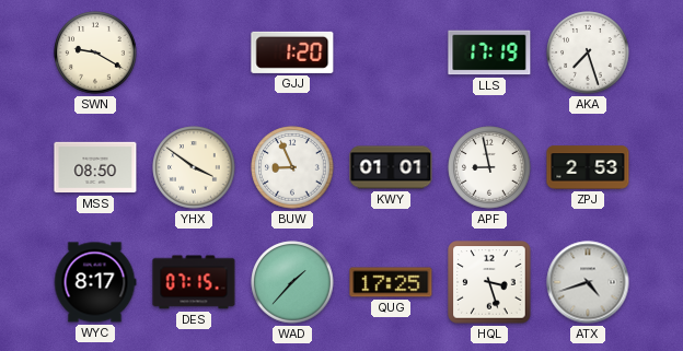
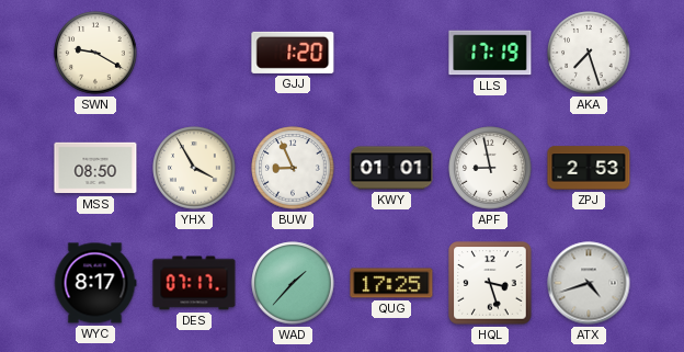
YHX: 3:51 -> 3:55
DES: 07:15 -> 07:17
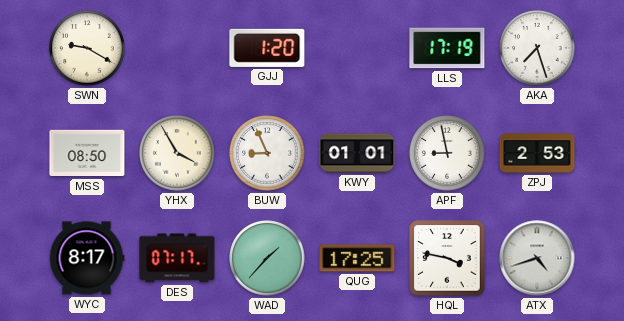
HQL: 3:27 -> 3:47
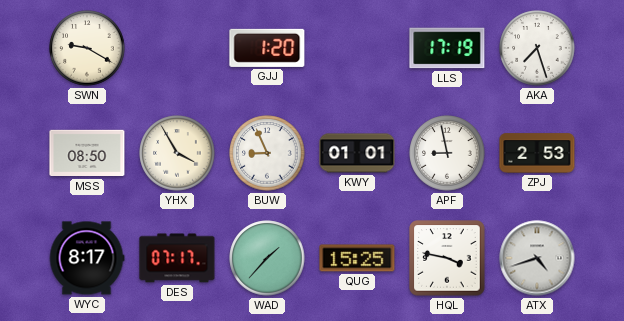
QUG: 17:25 -> 15:25
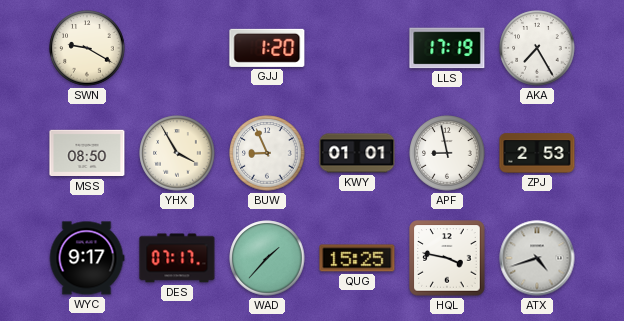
AKA: 7:27 -> 7:25
WYC: 8:17 -> 9:17
